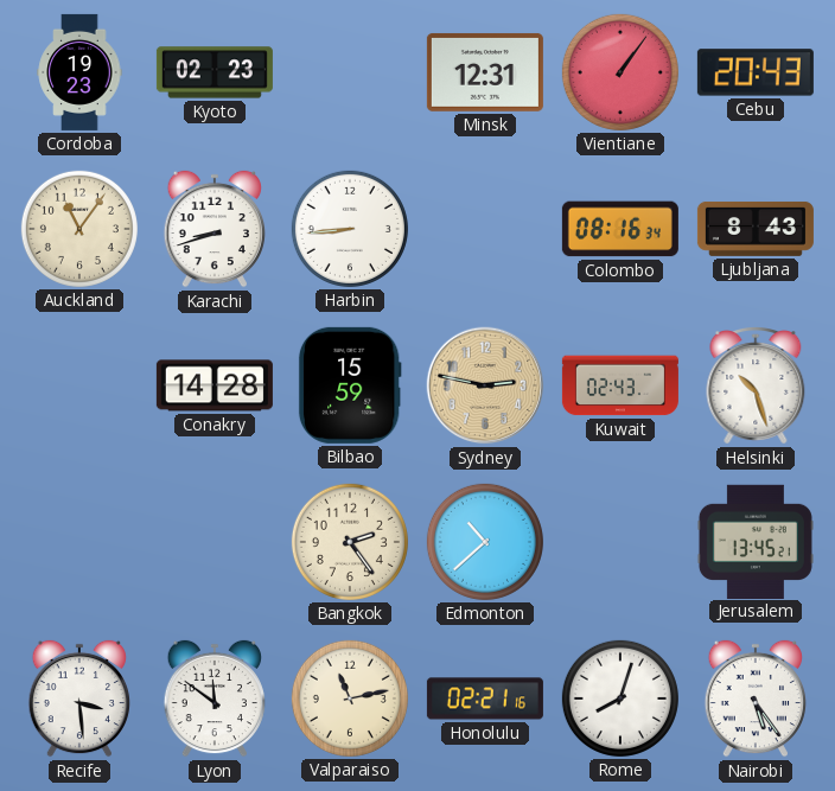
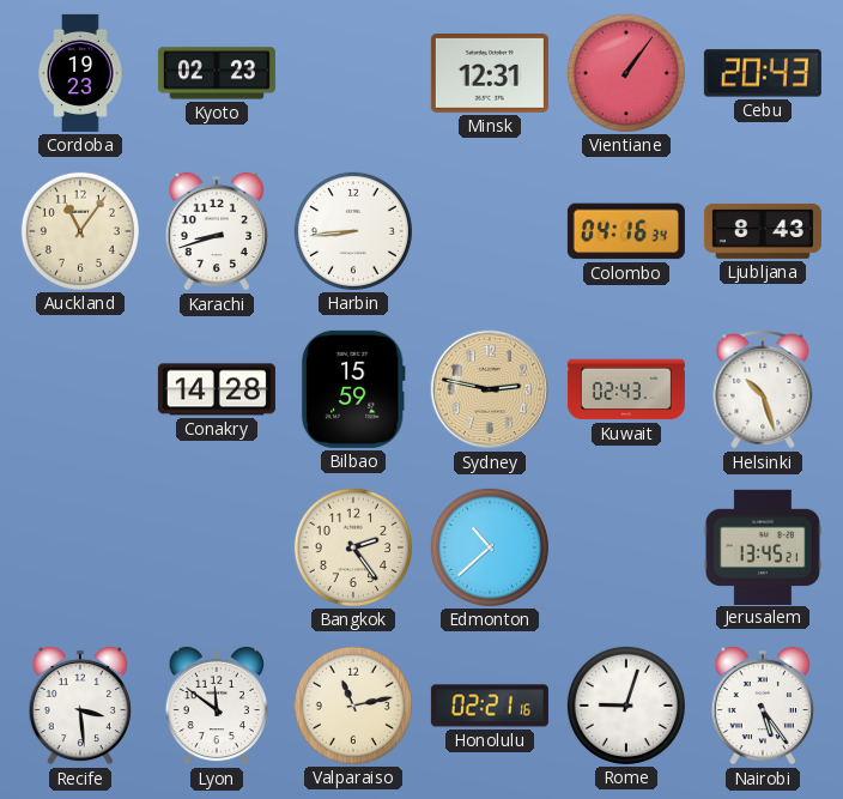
Colombo: 08:16 -> 04:16
Rome: 8:03 -> 9:03
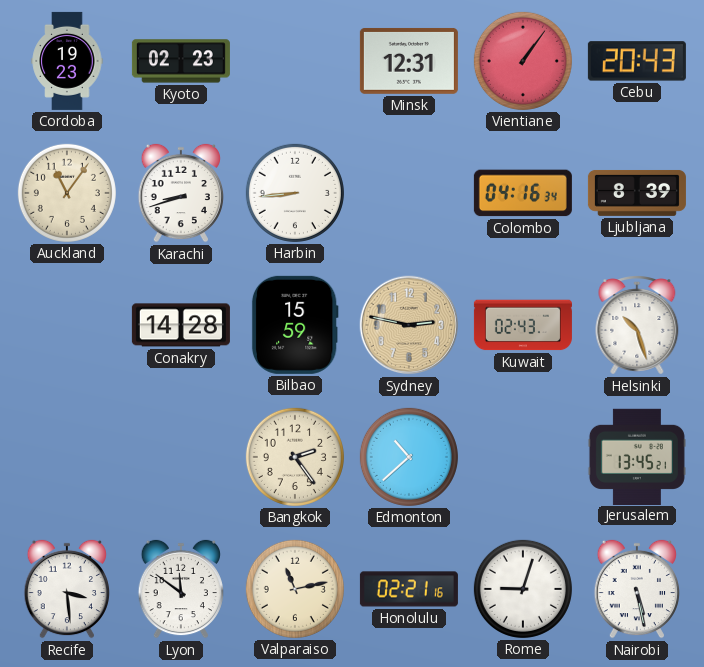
Ljubljana: 8:43 -> 8:39
Nairobi: 5:24 -> 5:28
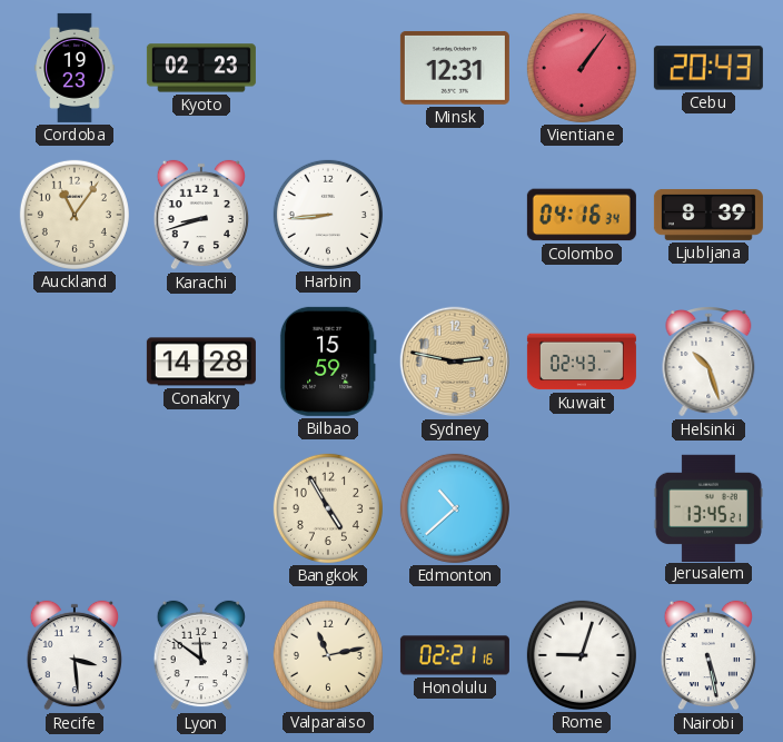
Bangkok: 2:24 -> 4:55
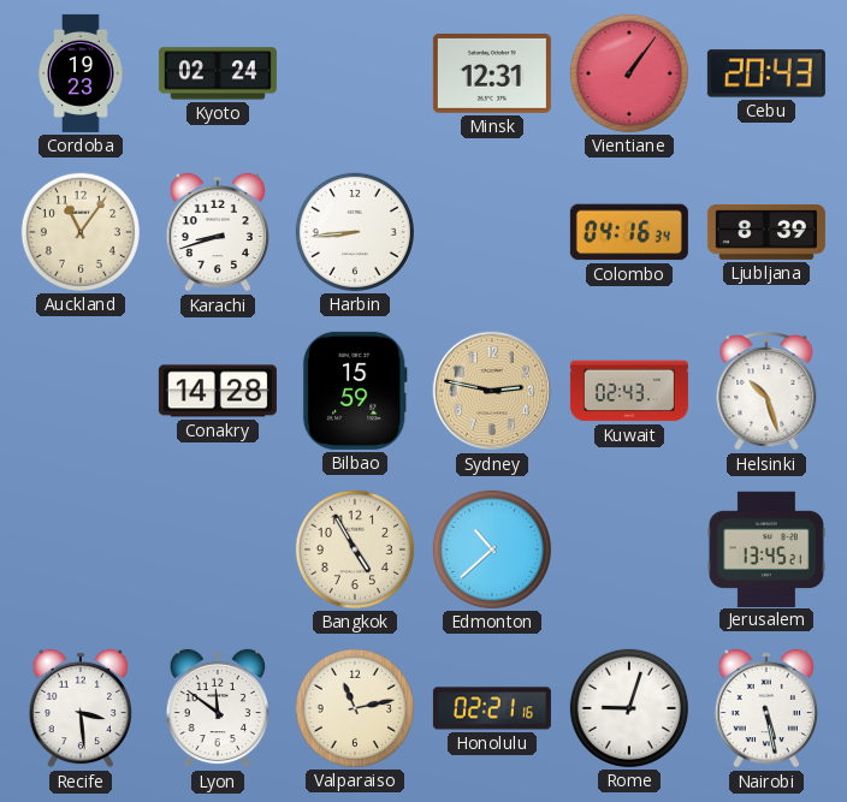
Kyoto: 02:23 -> 02:24
